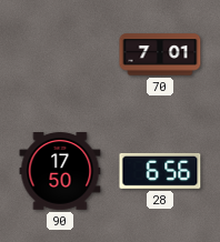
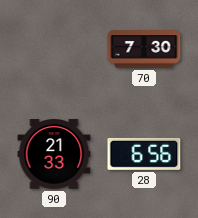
70: 7:01 -> 7:30
90: 17:50 -> 21:33
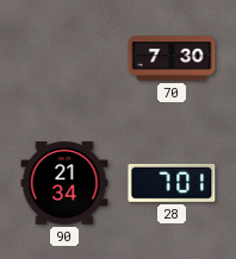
90: 21:33 -> 21:34
28: 6:56 -> 7:01
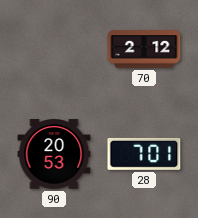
70: 7:30 -> 2:12
90: 21:34 -> 20:53
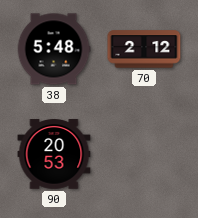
38: none -> 5:48
28: 7:01 -> none
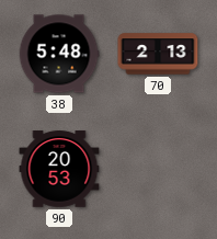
70: 2:12 -> 2:13
